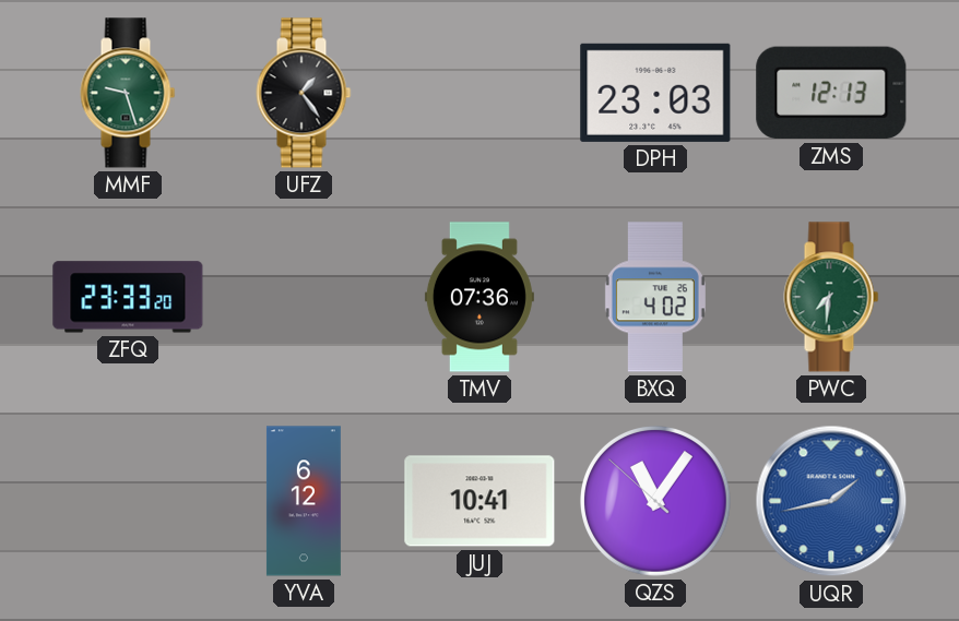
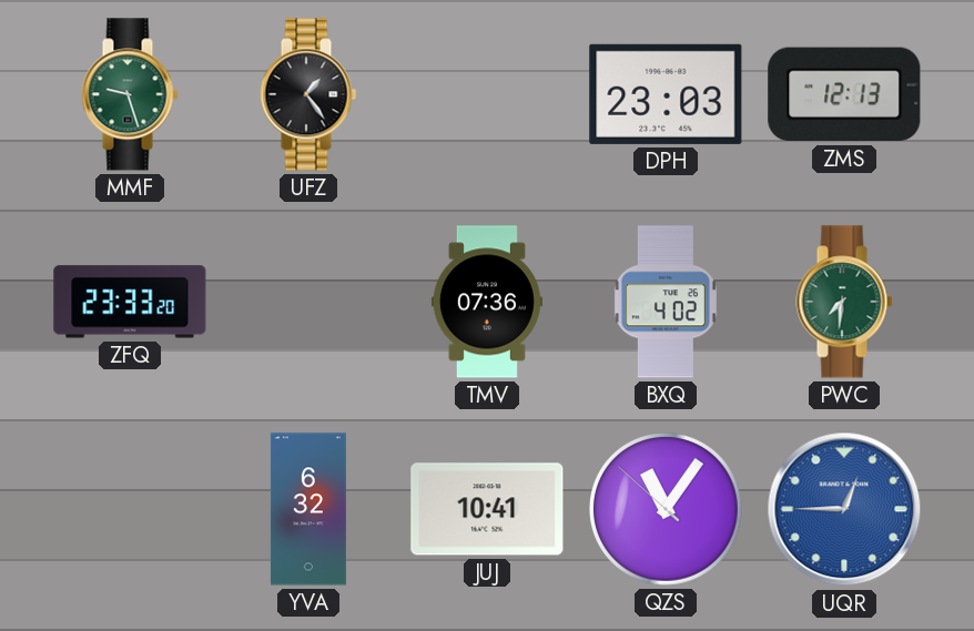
YVA: 6:12 -> 6:32
UQR: 1:43 -> 12:45
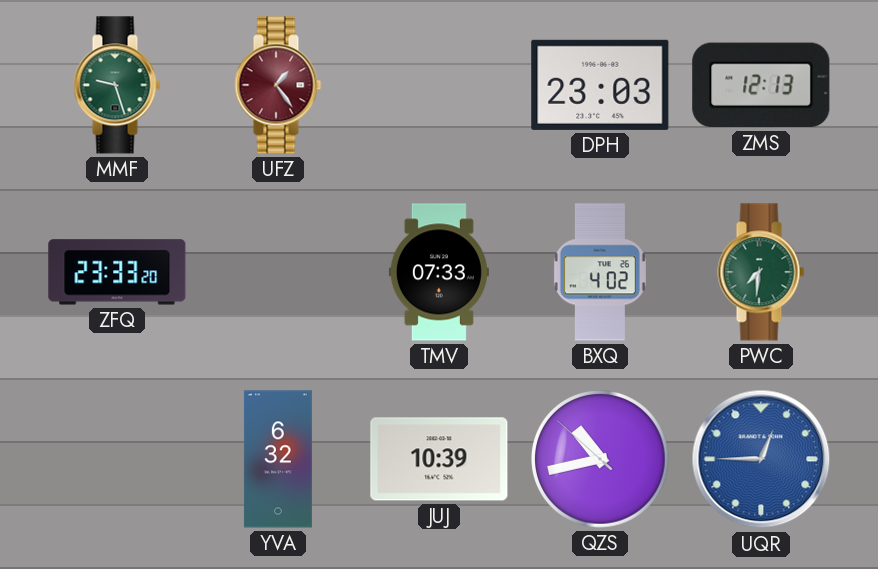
UFZ dial: black -> burgundy
TMV: 07:36 -> 07:33
JUJ: 10:41 -> 10:39
QZS: 11:05 -> 10:42
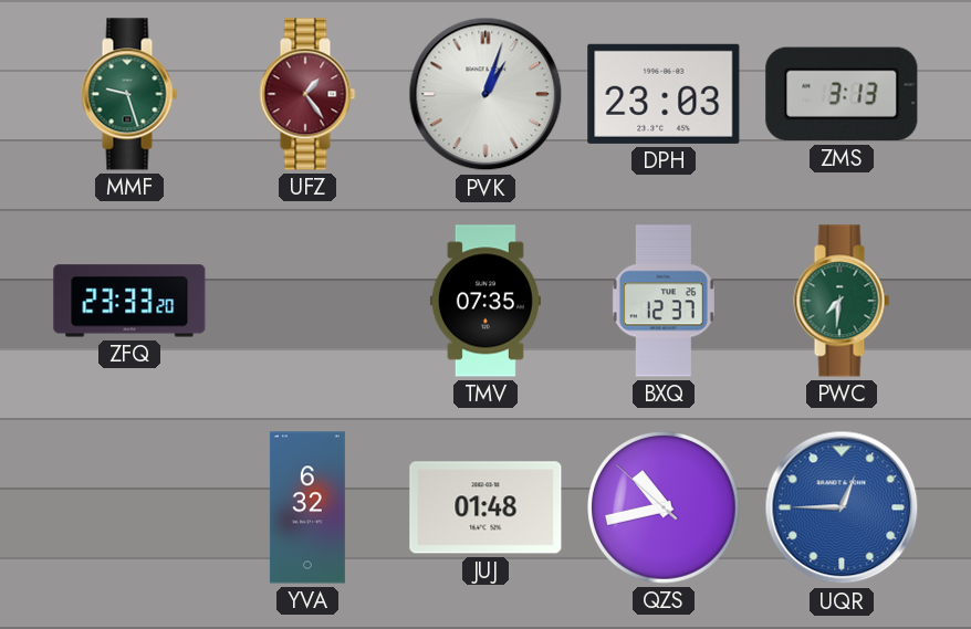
PVK: none -> 1:03
ZMS: 12:13 -> 3:13
TMV: 07:33 -> 07:35
BXQ: 4:02 -> 12:37
JUJ: 10:39 -> 01:48
